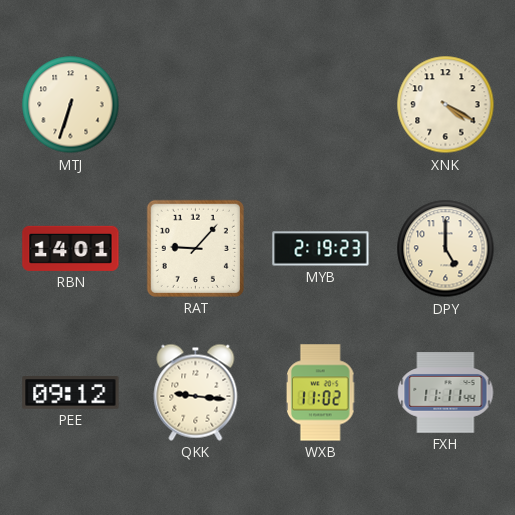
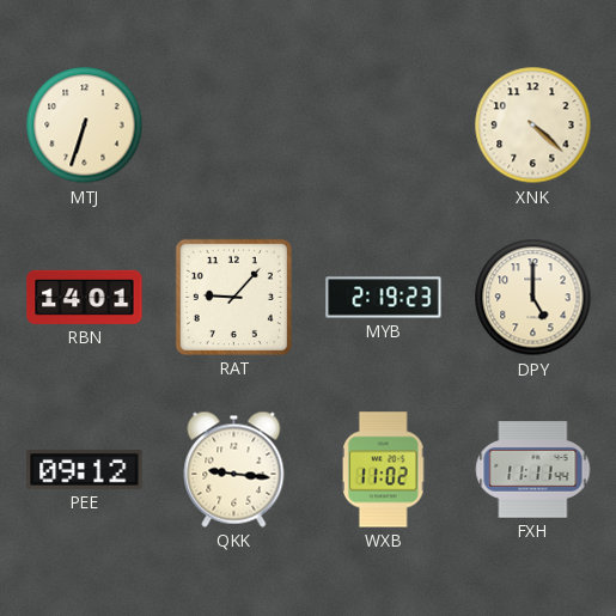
XNK: 4:20 -> 4:22
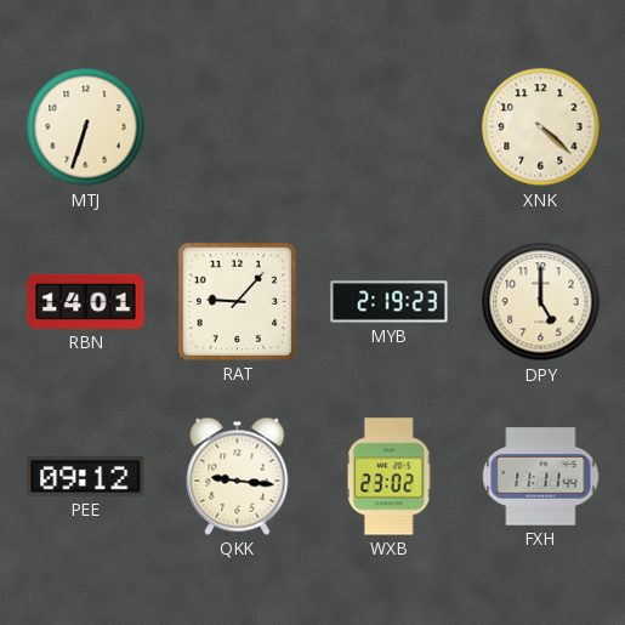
WXB: 11:02 -> 23:02
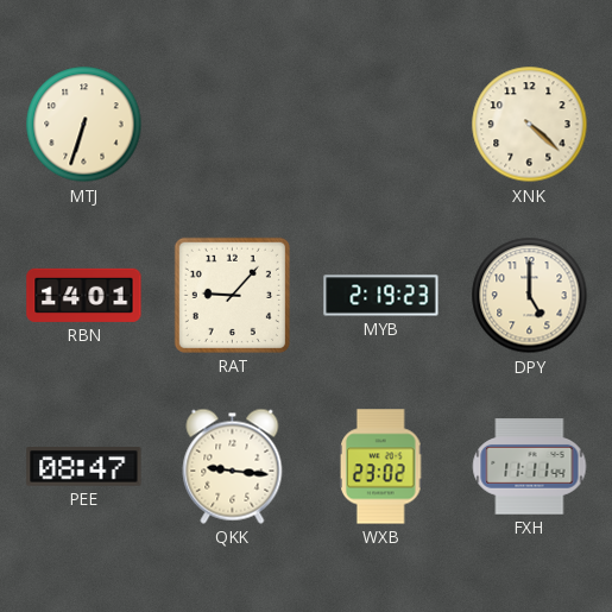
PEE: 09:12 -> 08:47
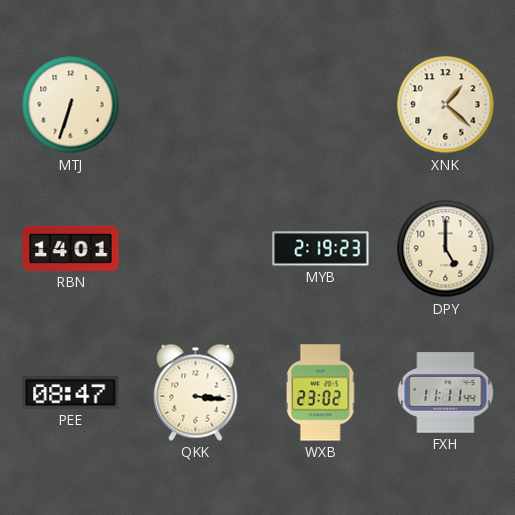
XNK: 4:22 -> 1:22
RAT: 9:07 -> none
QKK: 9:16 -> 3:16
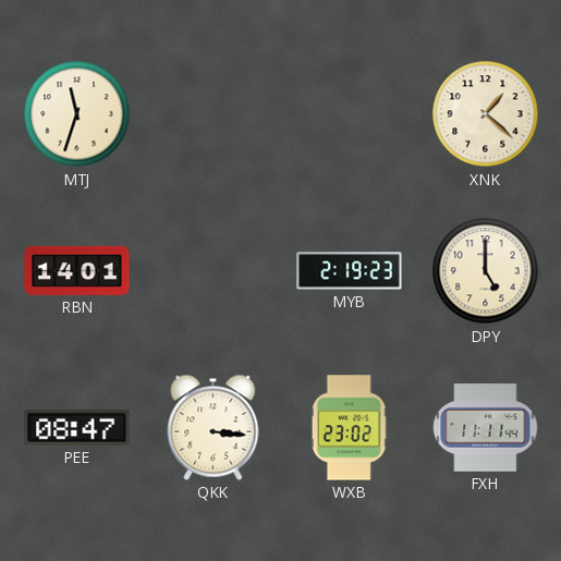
MTJ: 6:33 -> 11:33
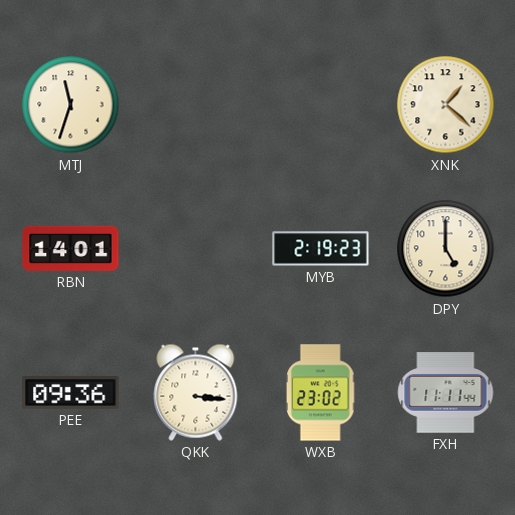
PEE: 08:47 -> 09:36
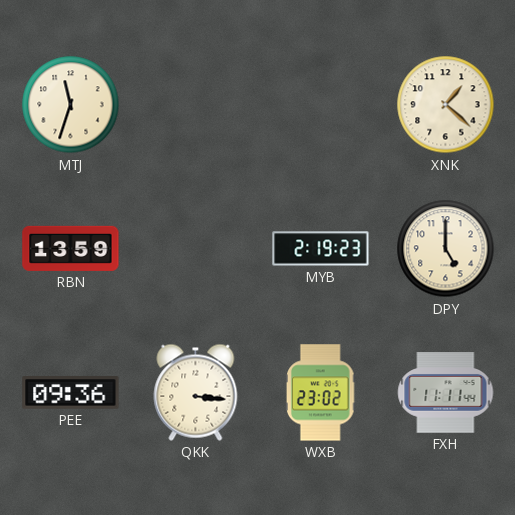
RBN: 14:01 -> 13:59
